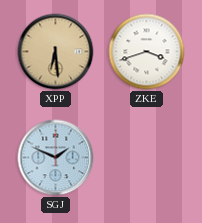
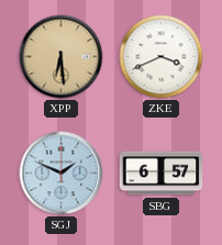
ZKE: 3:42 -> 3:41
SBG: none -> 6:57
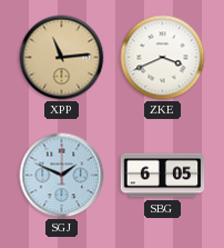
XPP: 6:29 -> 11:14
SBG: 6:57 -> 6:05
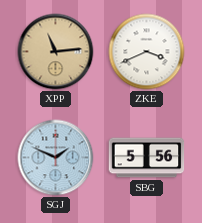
SBG: 6:05 -> 5:56
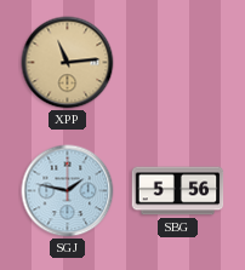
ZKE: 3:41 -> none
SGJ: 1:49 -> 1:47
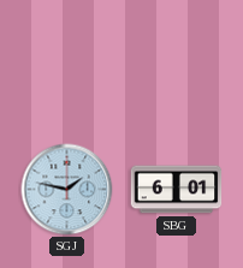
XPP: 11:14 -> none
SBG: 5:56 -> 6:01
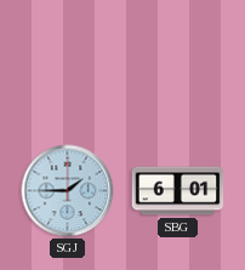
SGJ: 1:47 -> 1:45
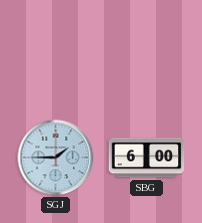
SBG: 6:01 -> 6:00
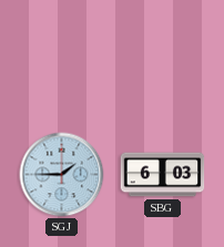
SBG: 6:00 -> 6:03
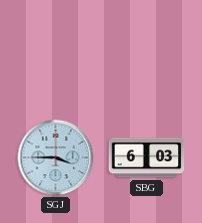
SGJ: 1:45 -> 3:45
